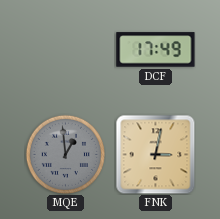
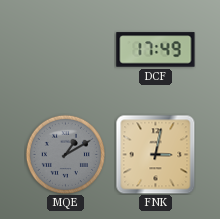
MQE: 12:59 -> 1:10
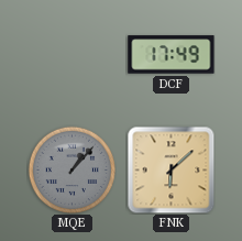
MQE: 1:10 -> 1:07
FNK: 3:02 -> 6:08
